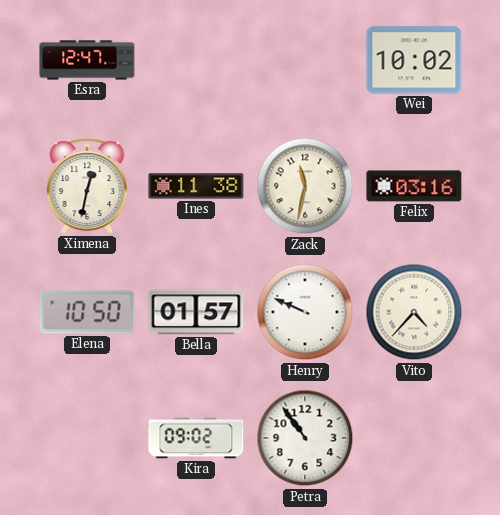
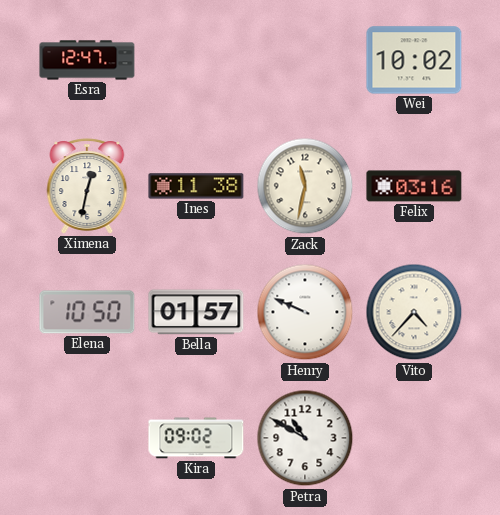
Petra: 10:54 -> 10:50
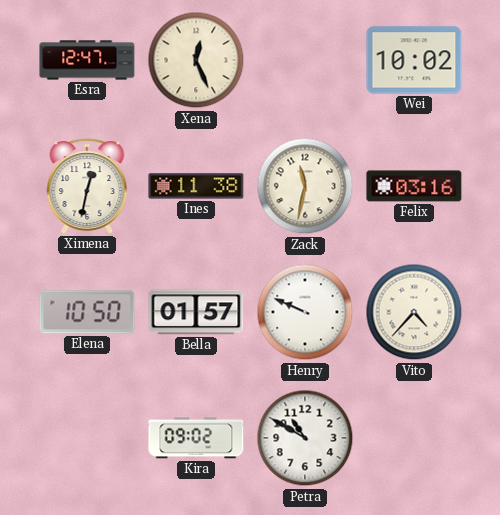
Xena: none -> 12:26
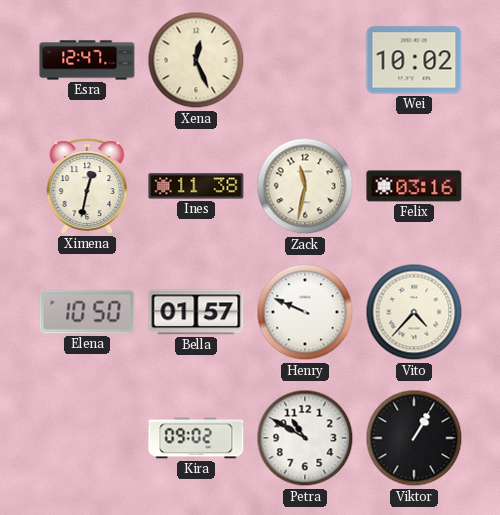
Viktor: none -> 1:05
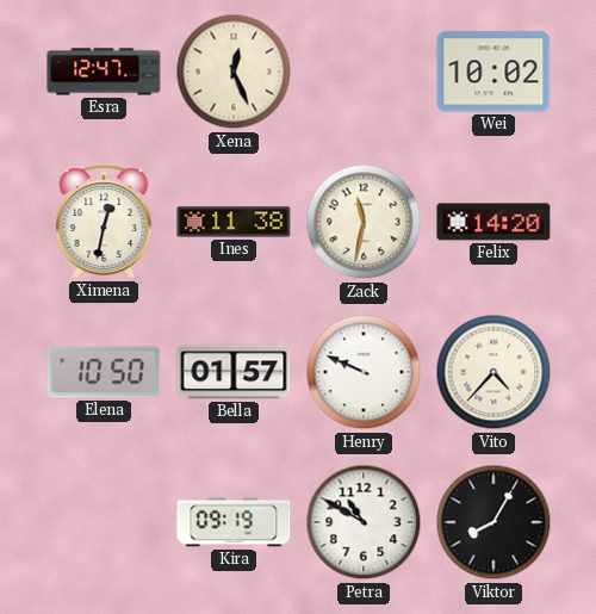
Felix: 03:16 -> 14:20
Kira: 09:02 -> 09:19
Viktor: 1:05 -> 8:05
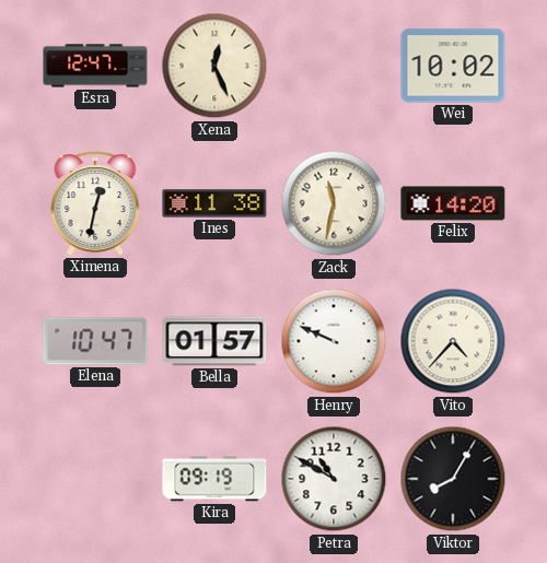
Elena: 10:50 -> 10:47
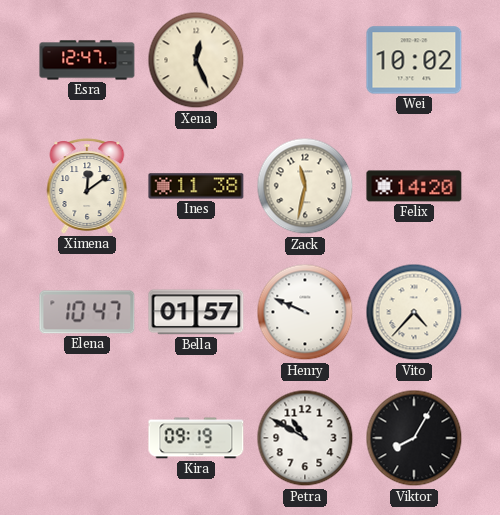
Ximena: 12:32 -> 12:09
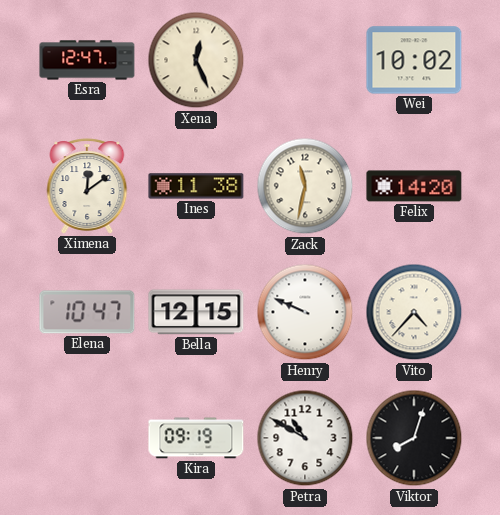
Bella: 01:57 -> 12:15
Viktor: 8:05 -> 8:03
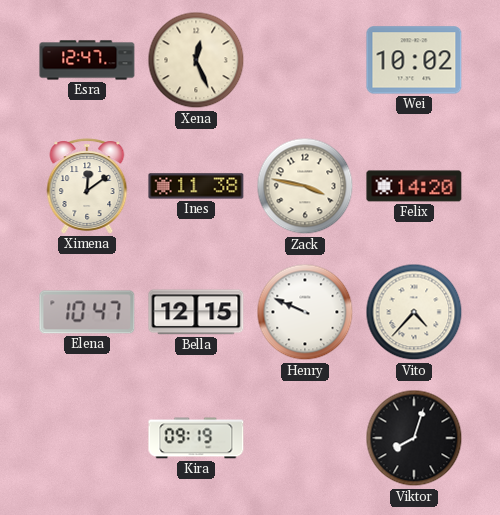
Zack: 11:32 -> 3:47
Petra: 10:50 -> none
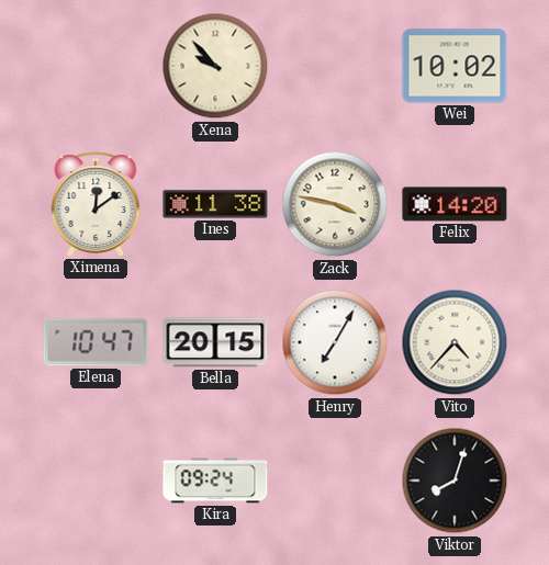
Esra: 12:47 -> none
Xena: 12:26 -> 9:53
Bella: 12:15 -> 20:15
Henry: 9:49 -> 7:05
Kira: 09:19 -> 09:24
